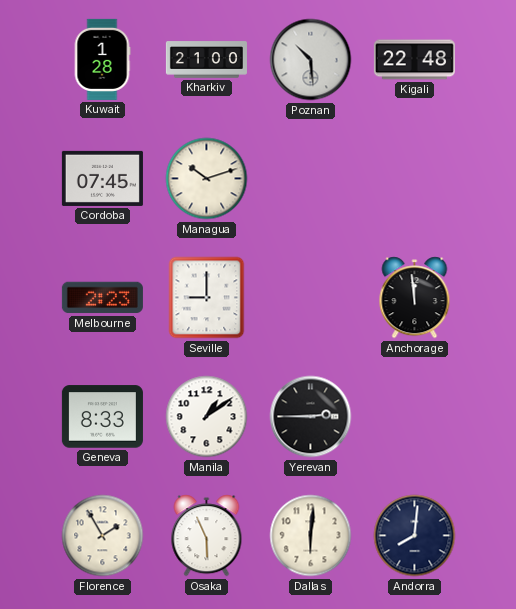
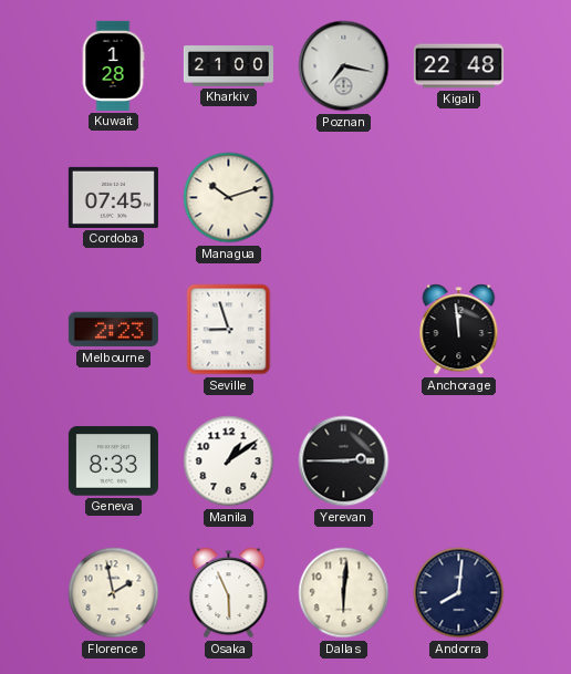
Poznan: 10:29 -> 7:17
Seville: 9:00 -> 8:57
Florence: 1:55 -> 1:58
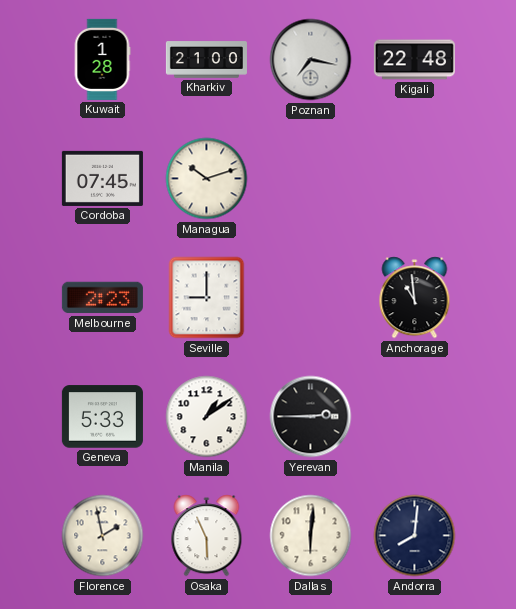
Seville: 8:57 -> 9:00
Anchorage: 11:59 -> 10:59
Geneva: 8:33 -> 5:33
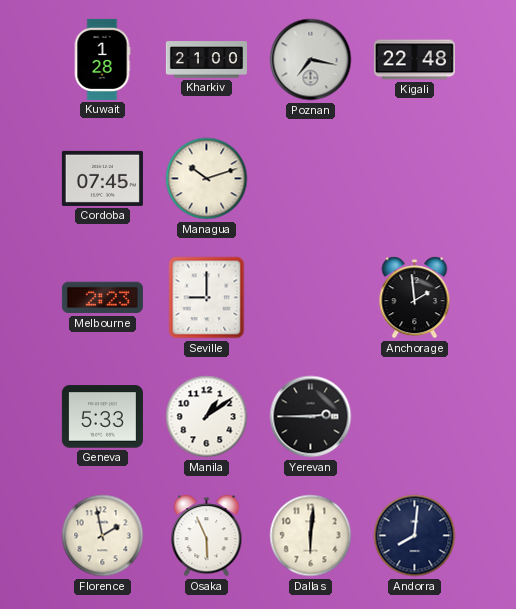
Anchorage: 10:59 -> 1:59
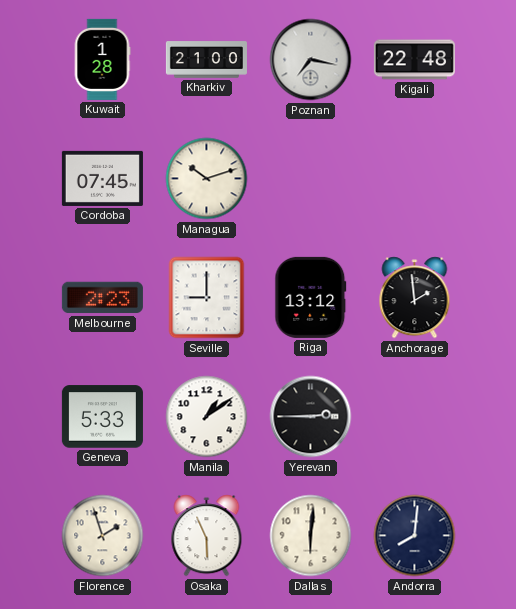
Riga: none -> 13:12
Florence: 1:58 -> 1:57
